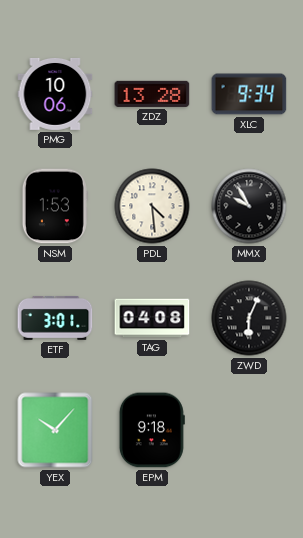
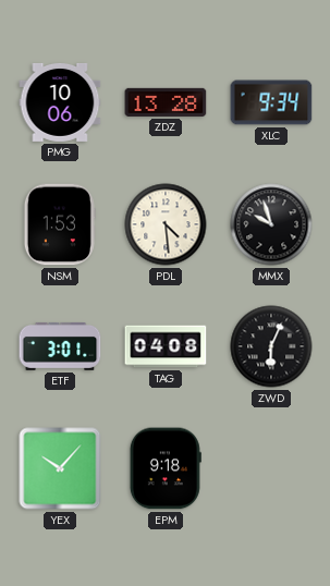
MMX: 9:55 -> 9:57
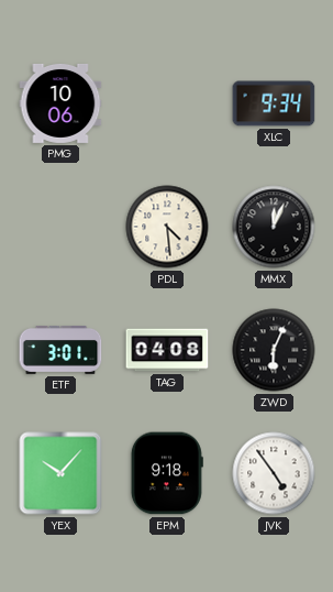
ZDZ: 13:28 -> none
NSM: 1:53 -> none
MMX: 9:57 -> 12:04
JVK: none -> 4:54
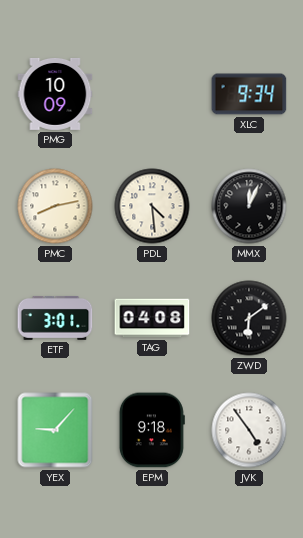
PMG: 10:06 -> 10:09
PMC: none -> 8:13
ZWD: 6:04 -> 6:09
YEX: 10:07 -> 9:07
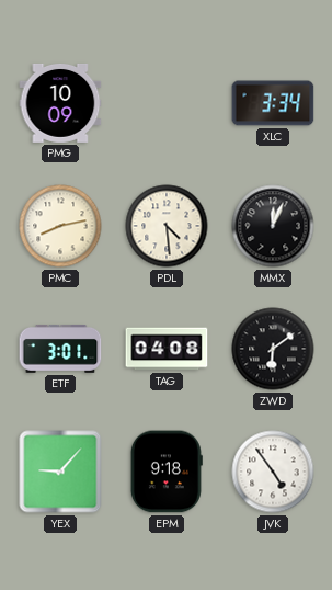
XLC: 9:34 -> 3:34
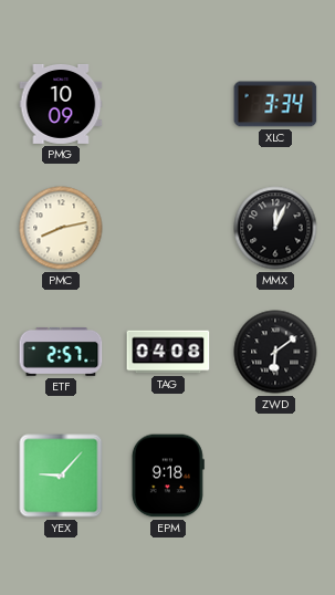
PDL: 4:29 -> none
ETF: 3:01 -> 2:57
JVK: 4:54 -> none
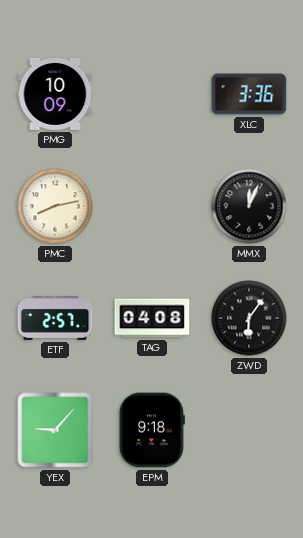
XLC: 3:34 -> 3:36
ZWD: 6:09 -> 6:06
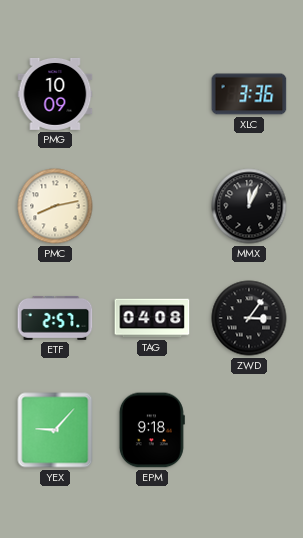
ZWD: 6:06 -> 3:06
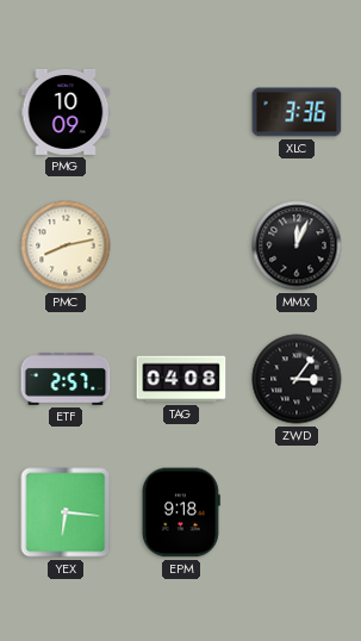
YEX: 9:07 -> 6:16
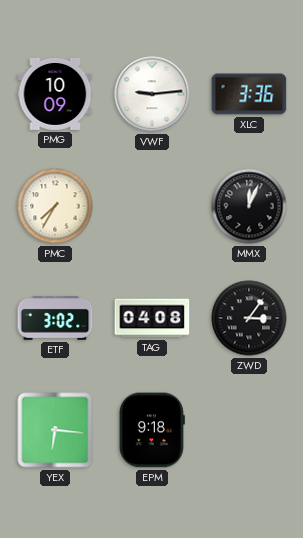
VWF: none -> 9:14
PMC: 8:13 -> 7:35
ETF: 2:57 -> 3:02
